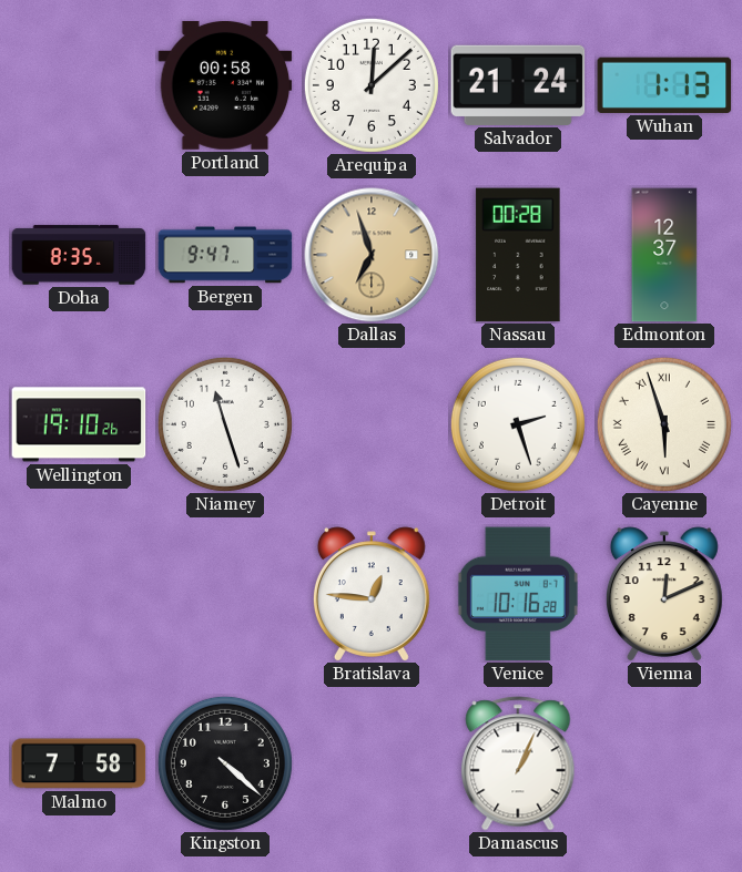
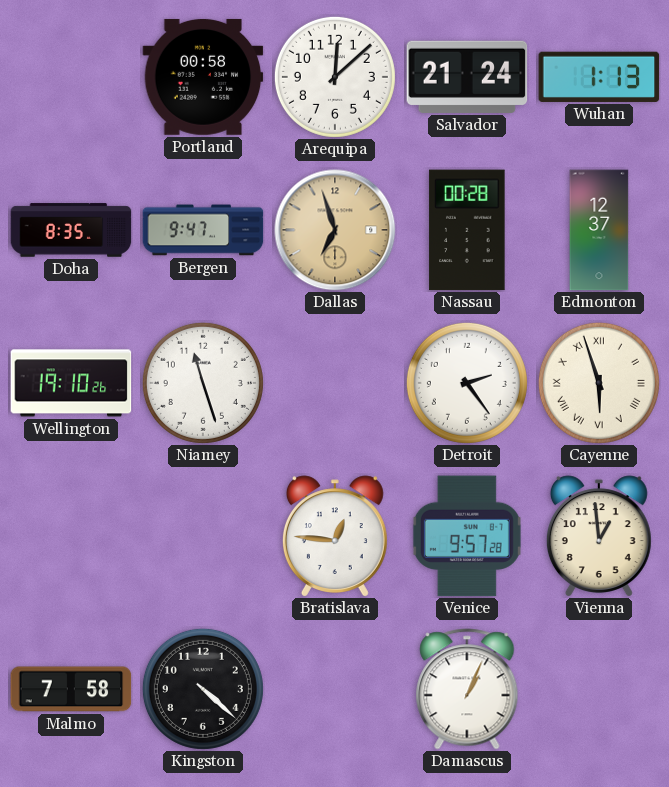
Detroit: 2:27 -> 2:24
Venice: 10:16 -> 9:57
Vienna: 12:11 -> 12:59
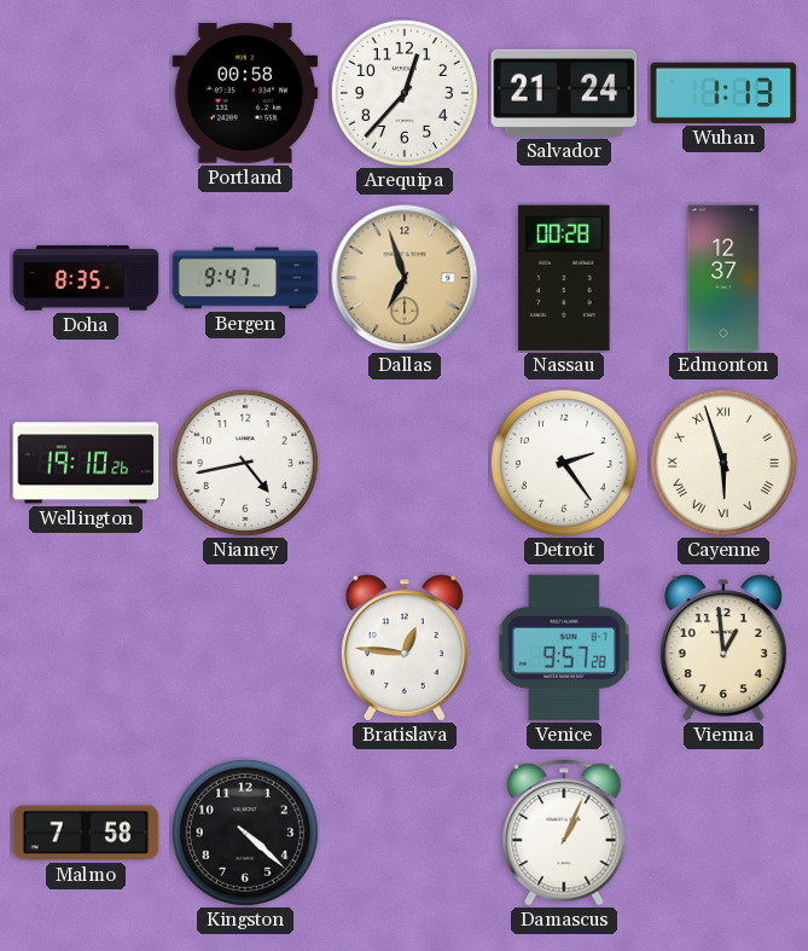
Arequipa: 12:08 -> 12:37
Niamey: 11:27 -> 4:43
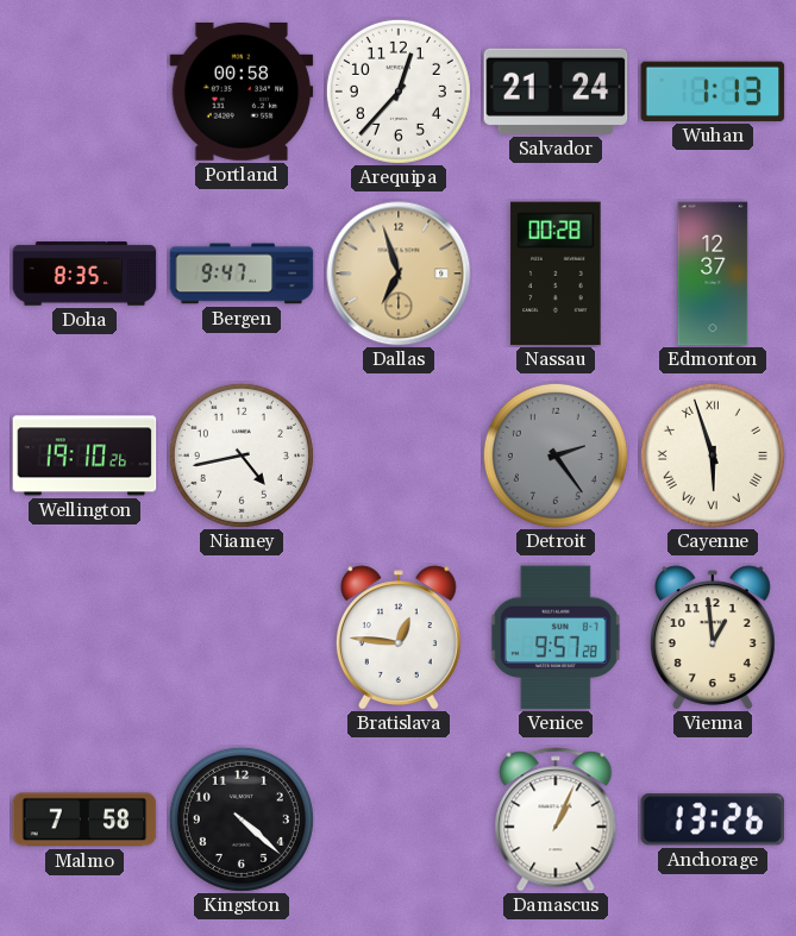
Detroit dial: white -> grey
Anchorage: none -> 13:26
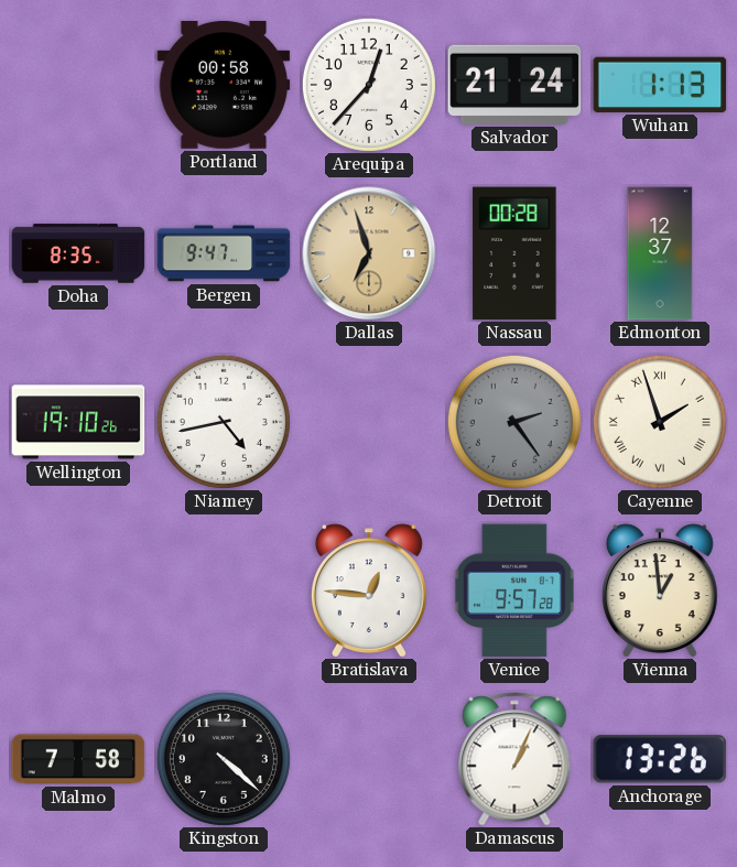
Cayenne: 5:57 -> 1:57
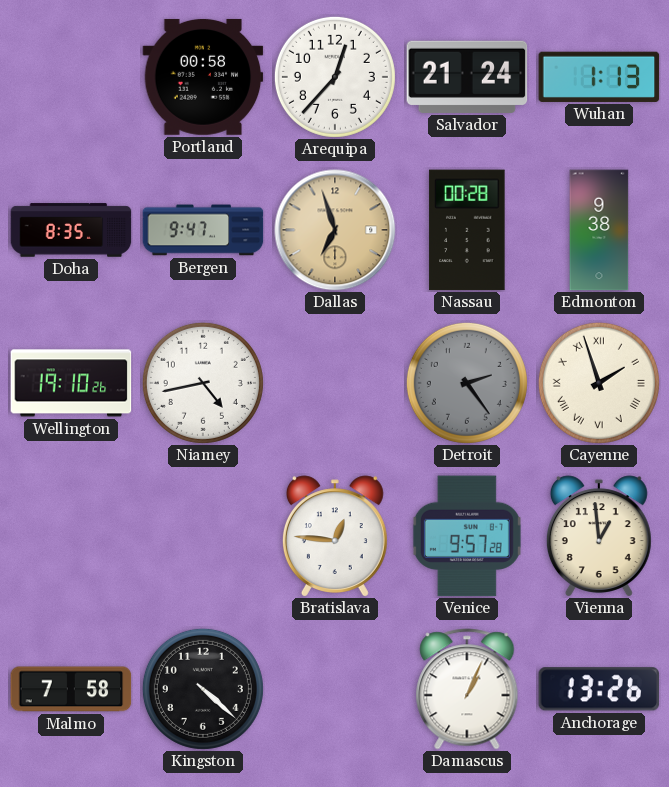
Edmonton: 12:37 -> 9:38
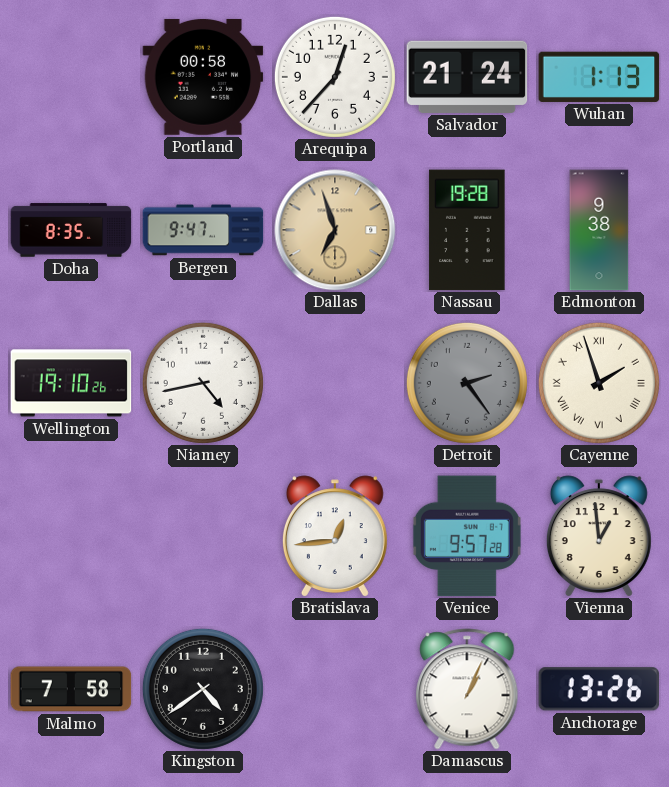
Nassau: 00:28 -> 19:28
Bratislava: 12:46 -> 12:44
Kingston: 4:22 -> 4:39
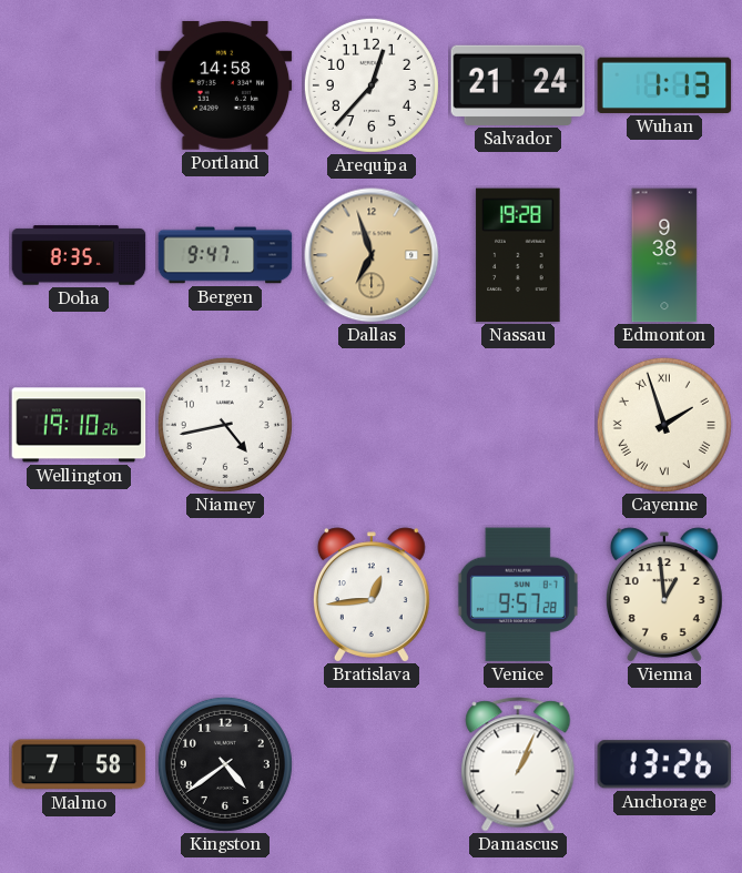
Portland: 00:58 -> 14:58
Detroit: 2:24 -> none
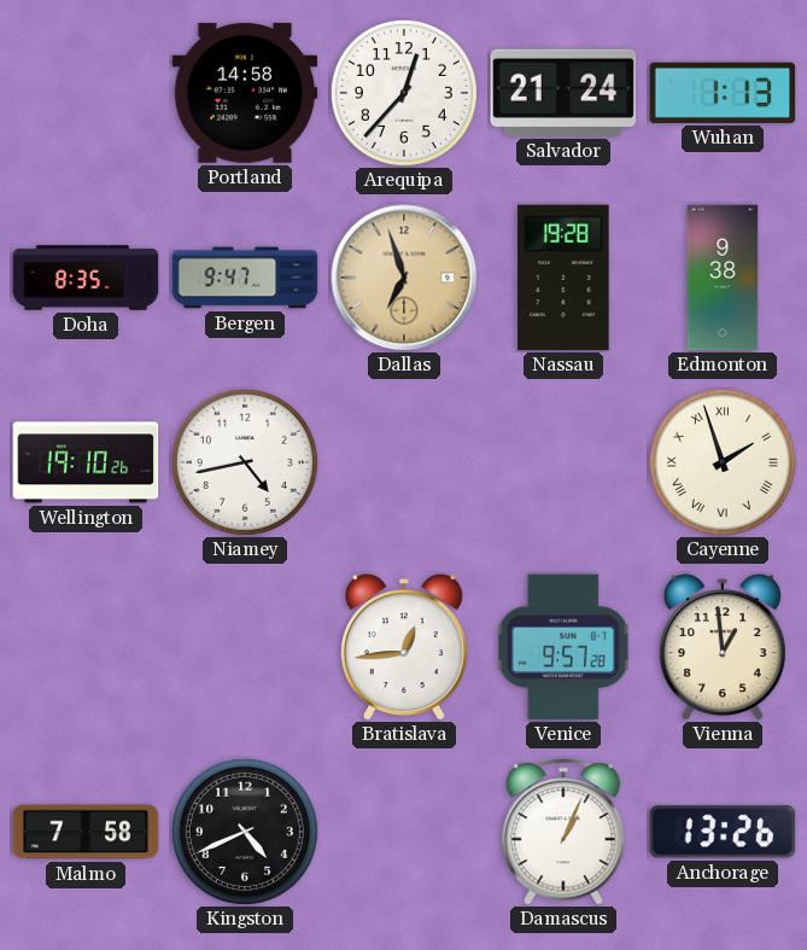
Kingston: 4:39 -> 4:41
